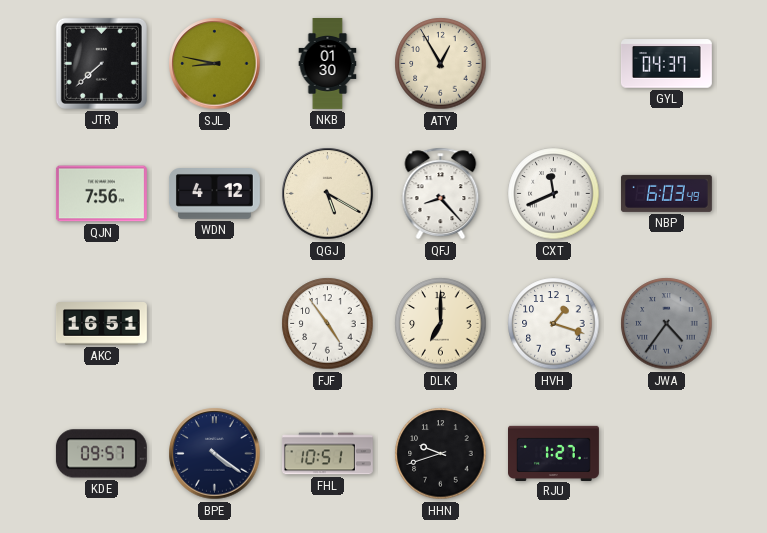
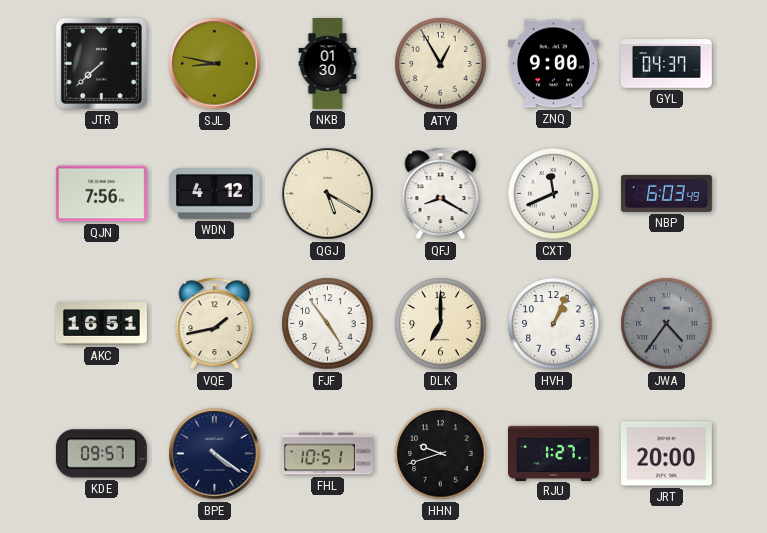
ZNQ: none -> 9:00
QFJ: 8:23 -> 8:20
VQE: none -> 1:43
HVH: 1:18 -> 1:04
JRT: none -> 20:00
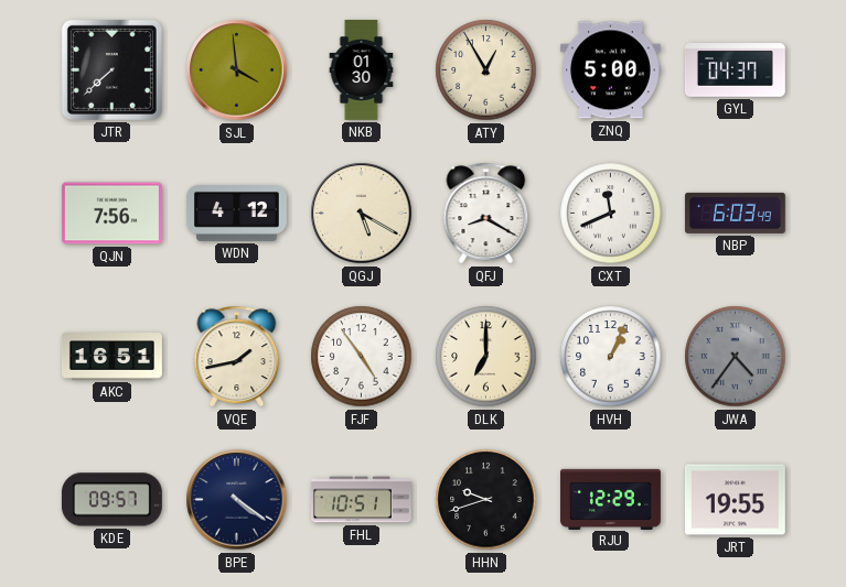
SJL: 8:47 -> 3:59
ZNQ: 9:00 -> 5:00
RJU: 1:27 -> 12:29
JRT: 20:00 -> 19:55
